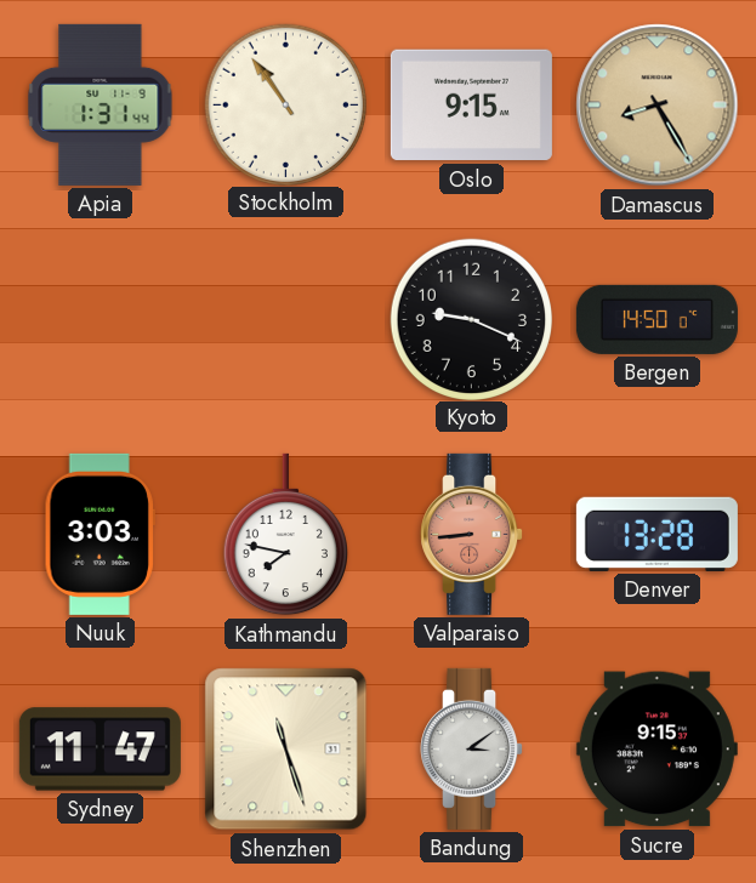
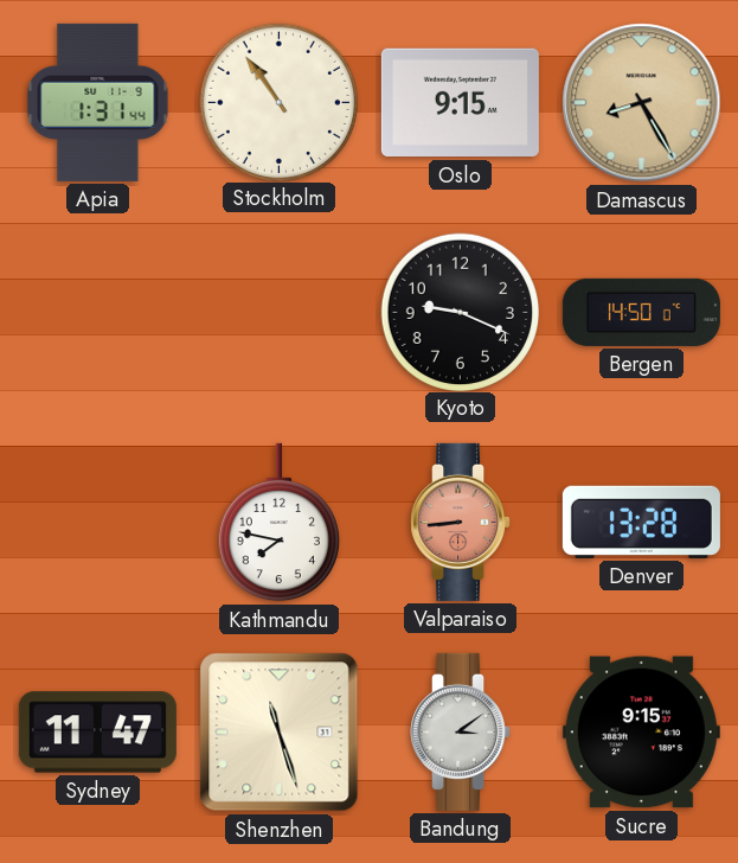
Nuuk: 3:03 -> none
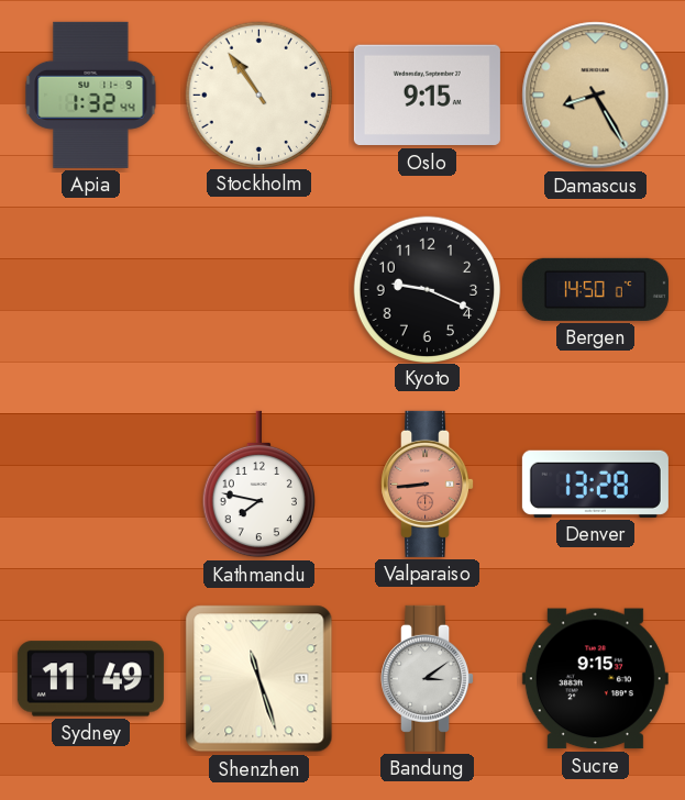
Apia: 1:31 -> 1:32
Sydney: 11:47 -> 11:49
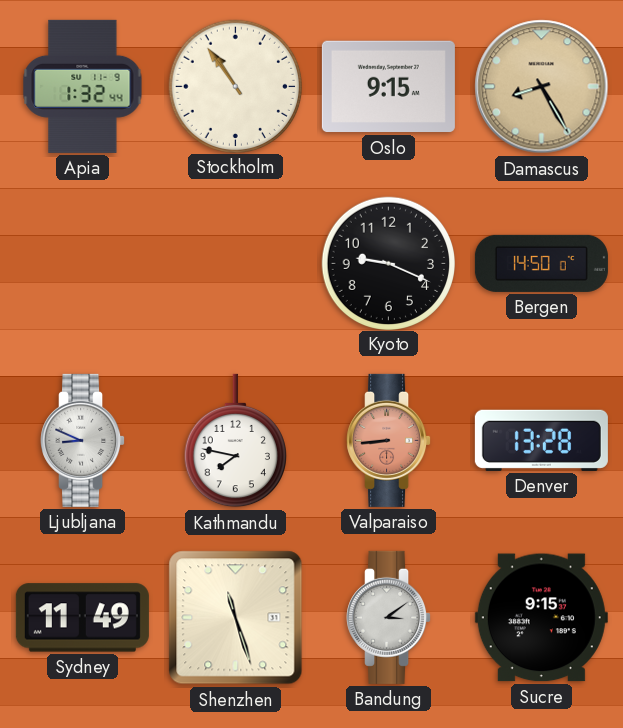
Ljubljana: none -> 8:49
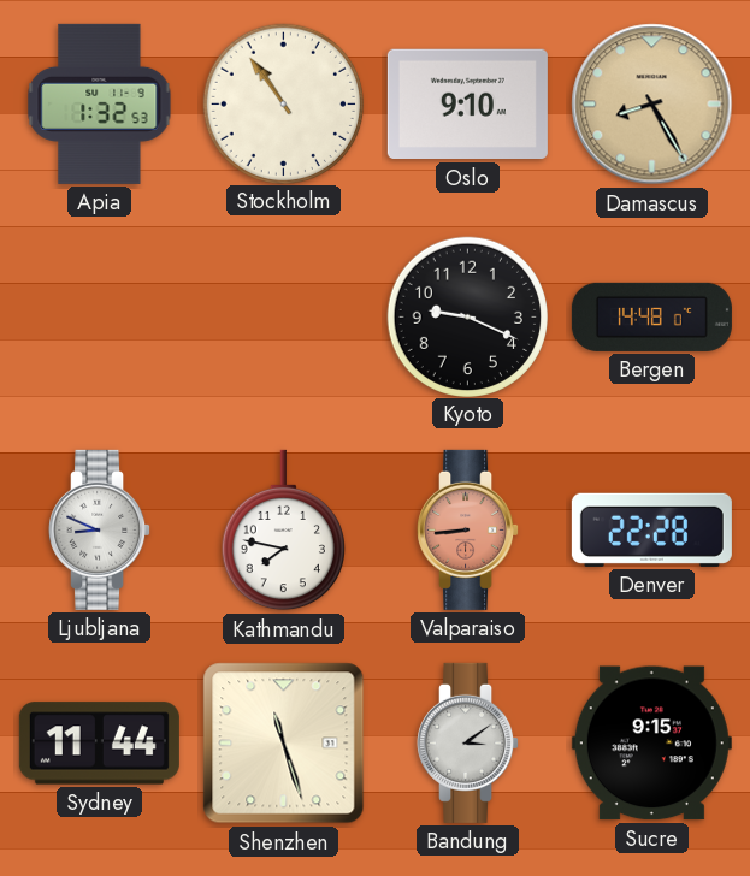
Apia: 1:32:44 -> 1:32:53
Oslo: 9:15 -> 9:10
Bergen: 14:50 -> 14:48
Denver: 13:28 -> 22:28
Sydney: 11:49 -> 11:44
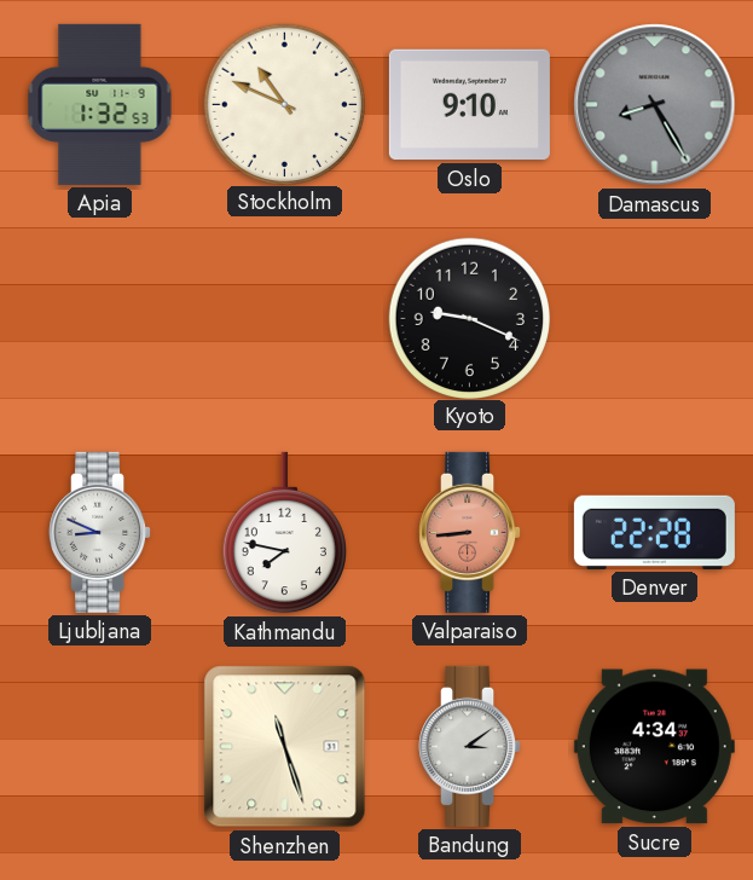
Stockholm: 10:54 -> 10:49
Damascus dial: champagne -> grey
Bergen: 14:48 -> none
Sydney: 11:44 -> none
Sucre: 9:15 -> 4:34
